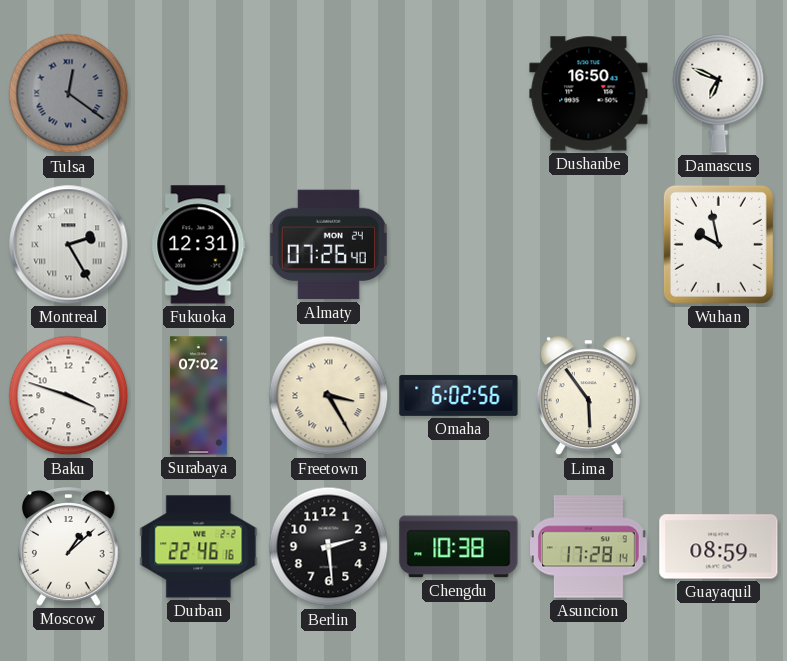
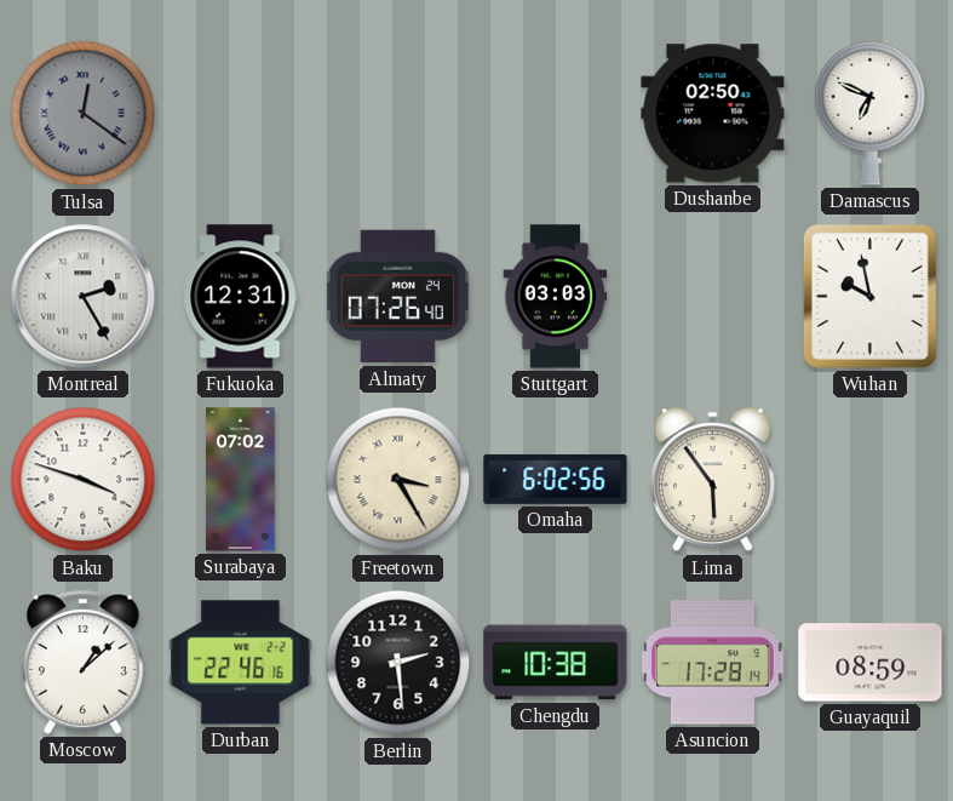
Dushanbe: 16:50 -> 02:50
Stuttgart: none -> 03:03
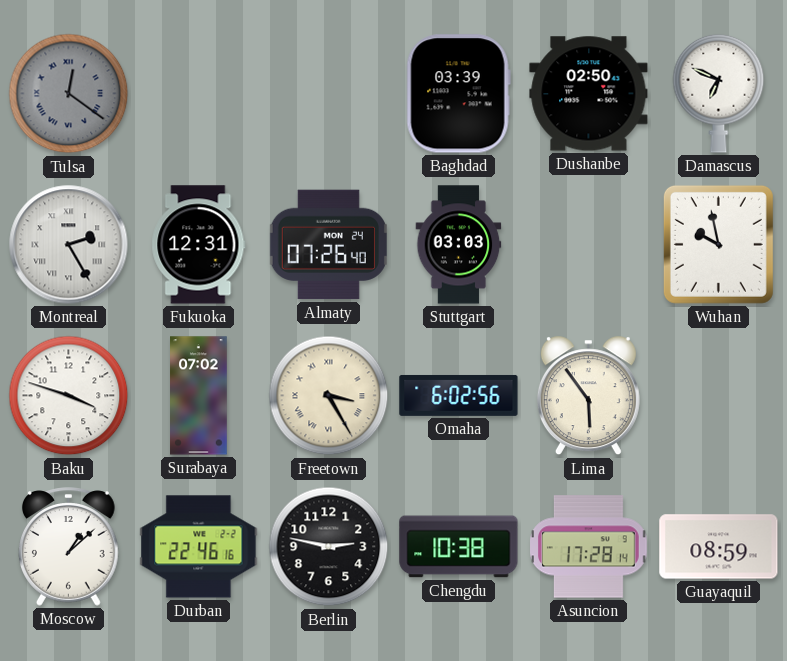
Baghdad: none -> 03:39
Berlin: 2:29 -> 2:47
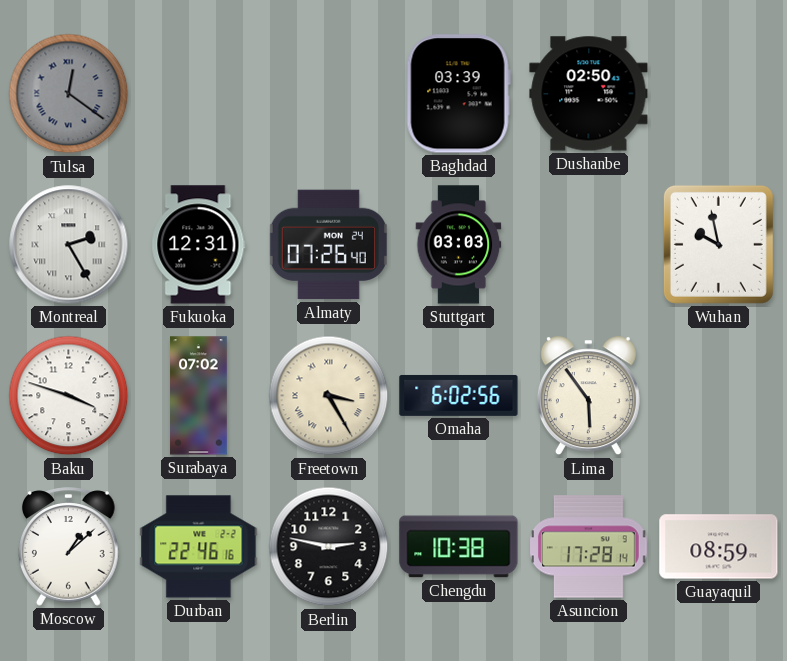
Damascus: 6:49 -> none
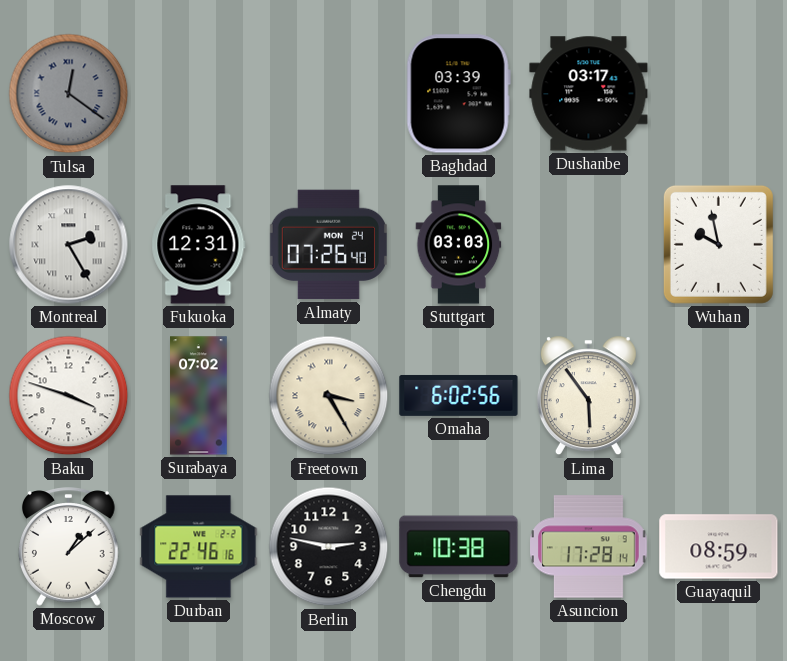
Dushanbe: 02:50 -> 03:17
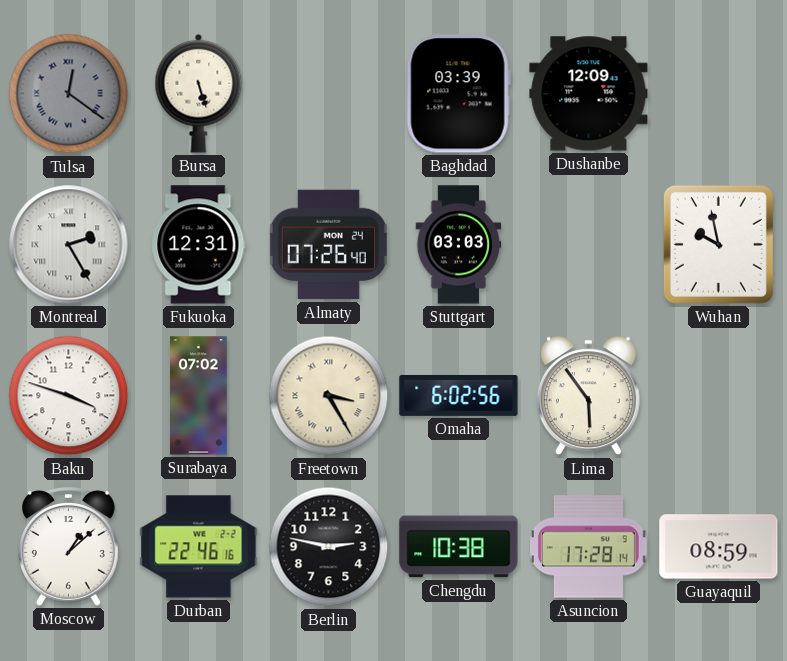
Bursa: none -> 5:27
Dushanbe: 03:17 -> 12:09
